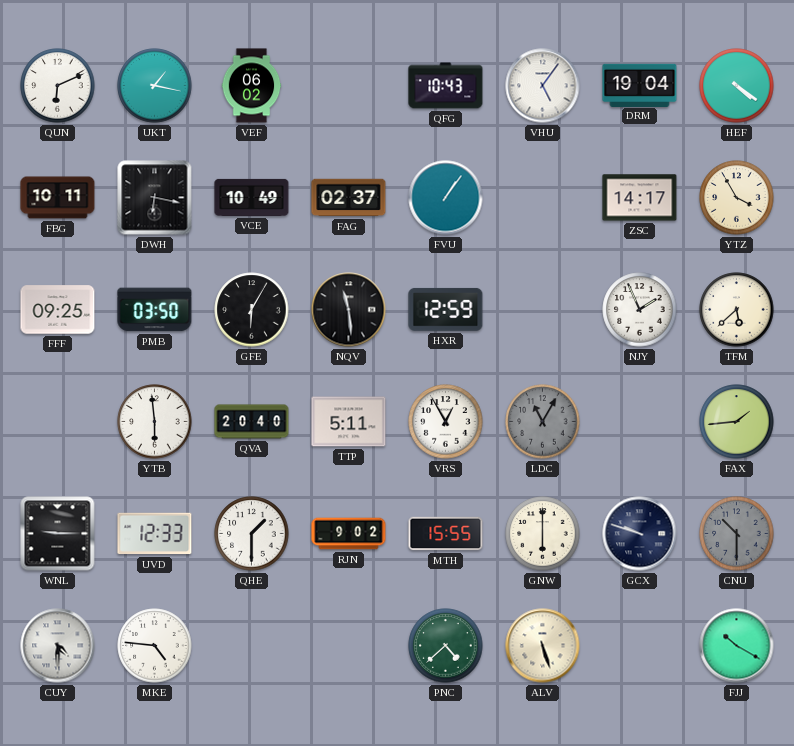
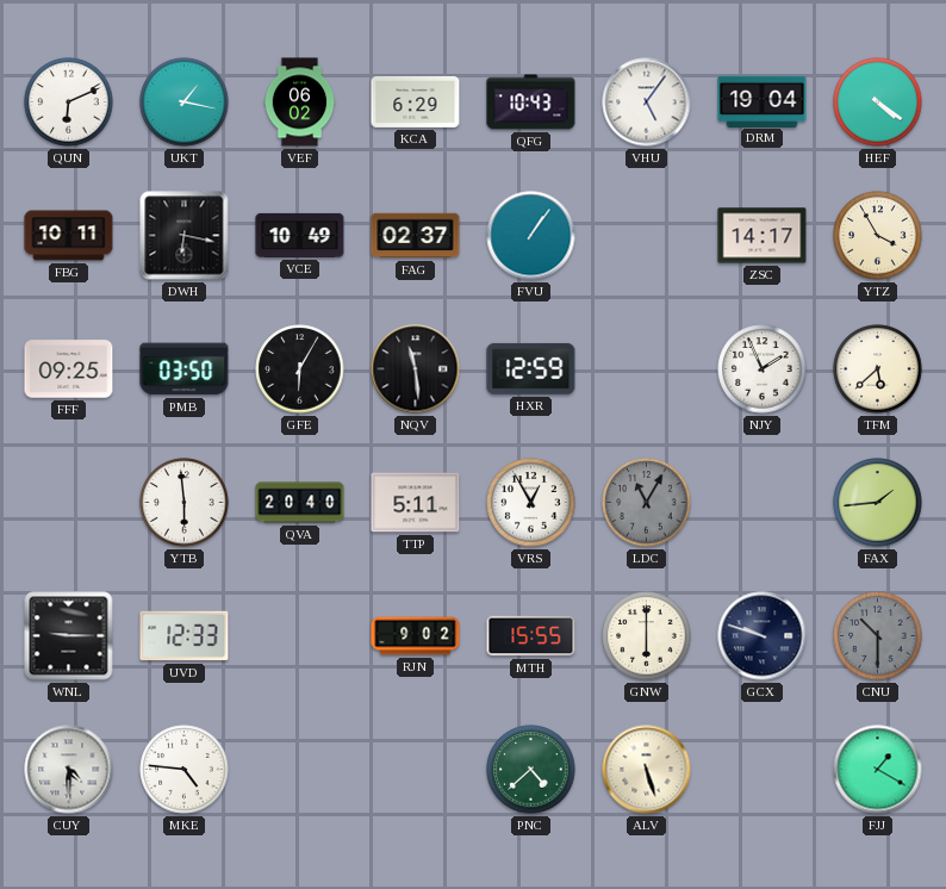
KCA: none -> 6:29
QHE: 1:30 -> none
FJJ: 10:20 -> 1:20
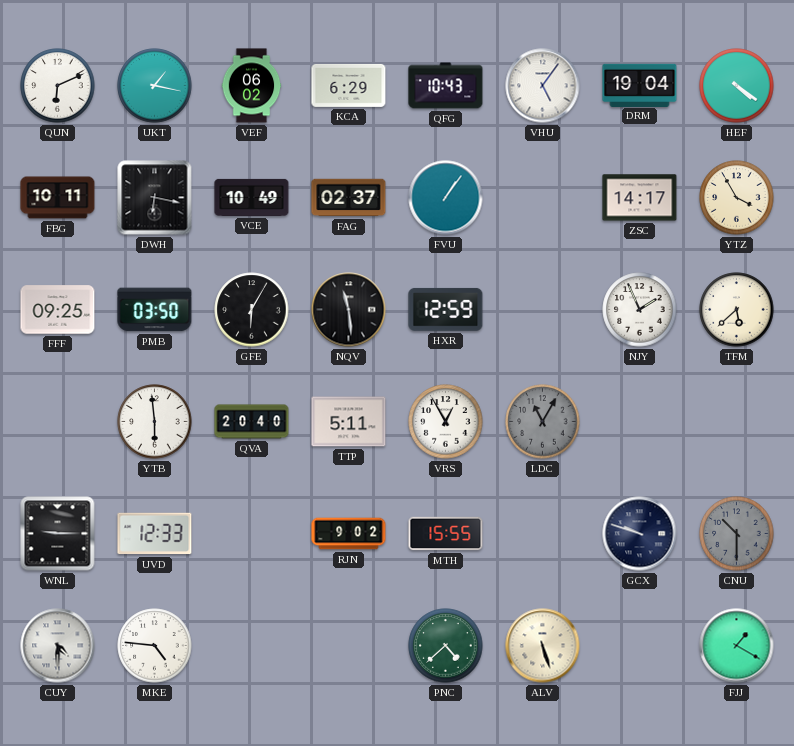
FAX: 1:44 -> none
GNW: 6:00 -> none
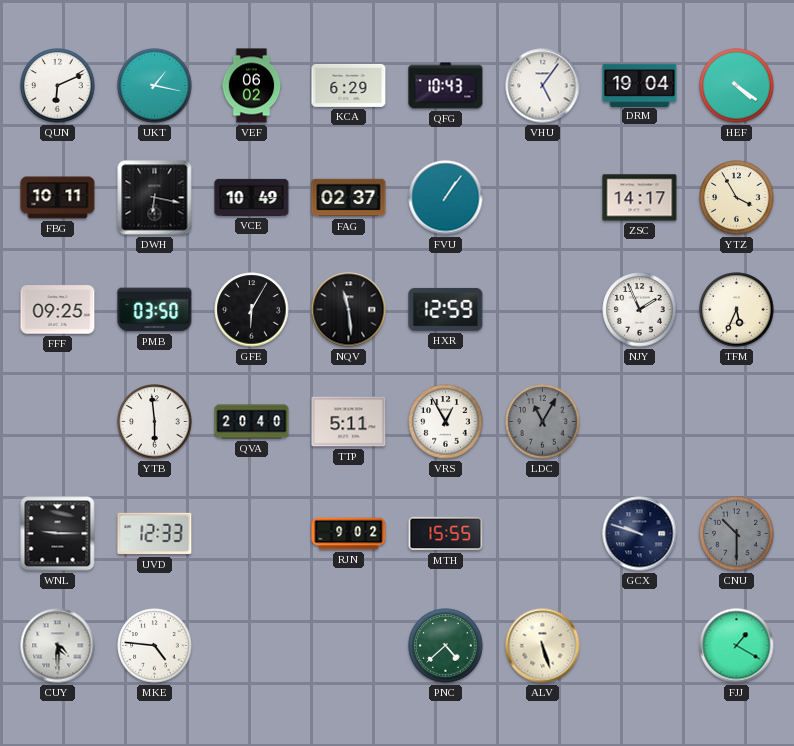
TFM: 5:38 -> 5:34
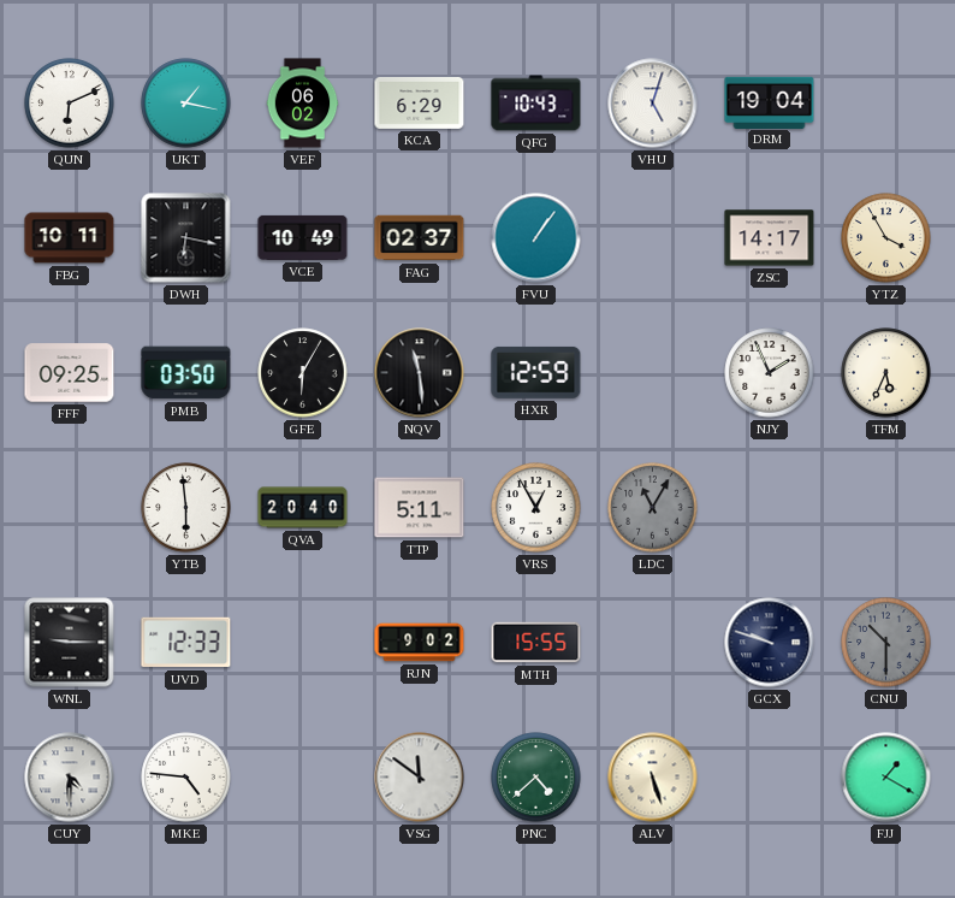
VHU: 5:06 -> 5:03
HEF: 4:21 -> none
VSG: none -> 11:51
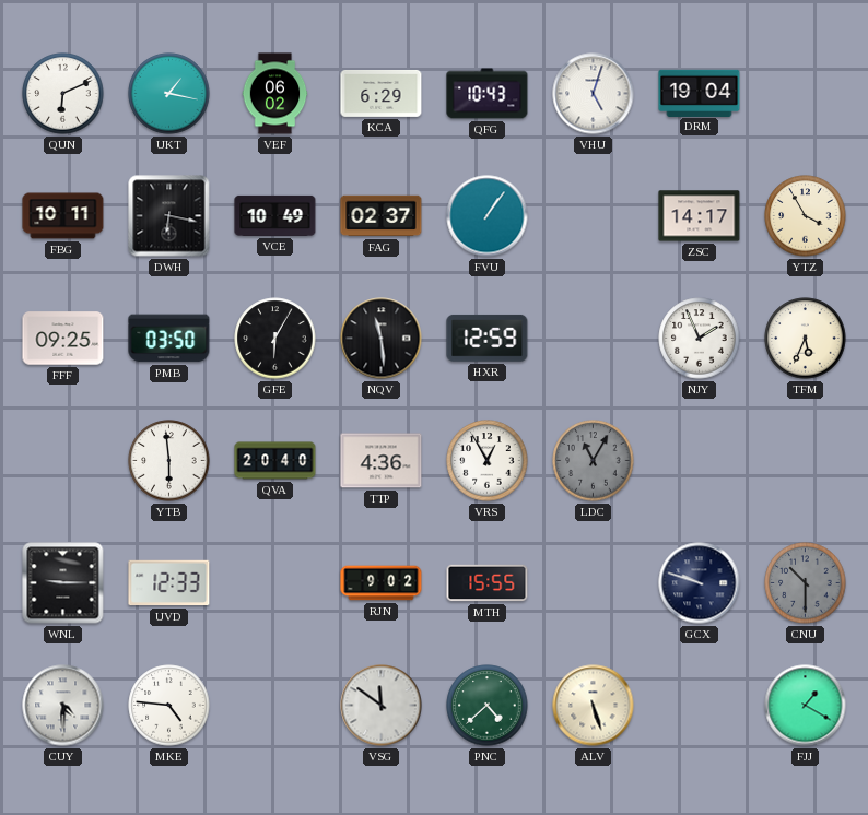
TTP: 5:11 -> 4:36
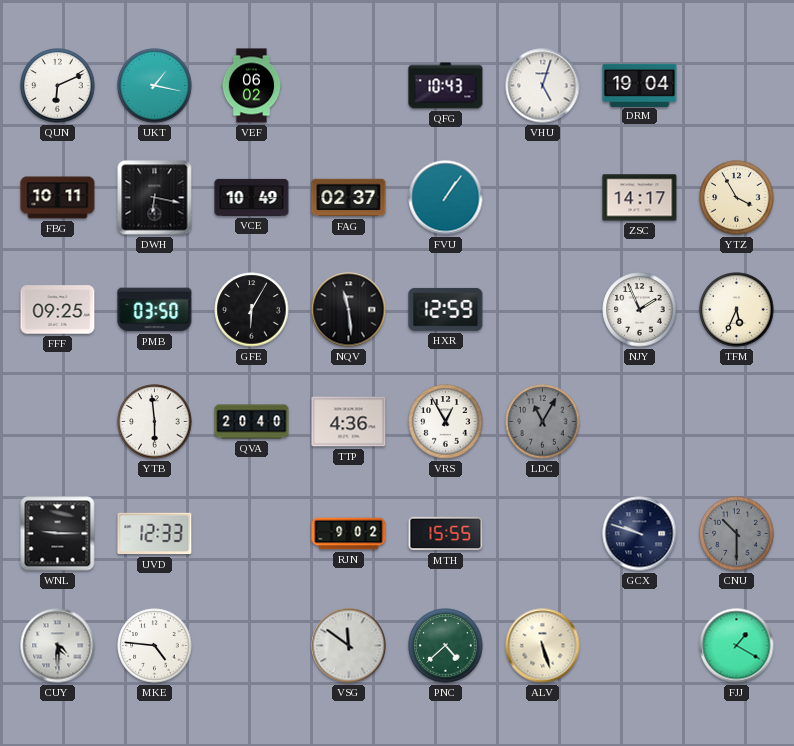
KCA: 6:29 -> none
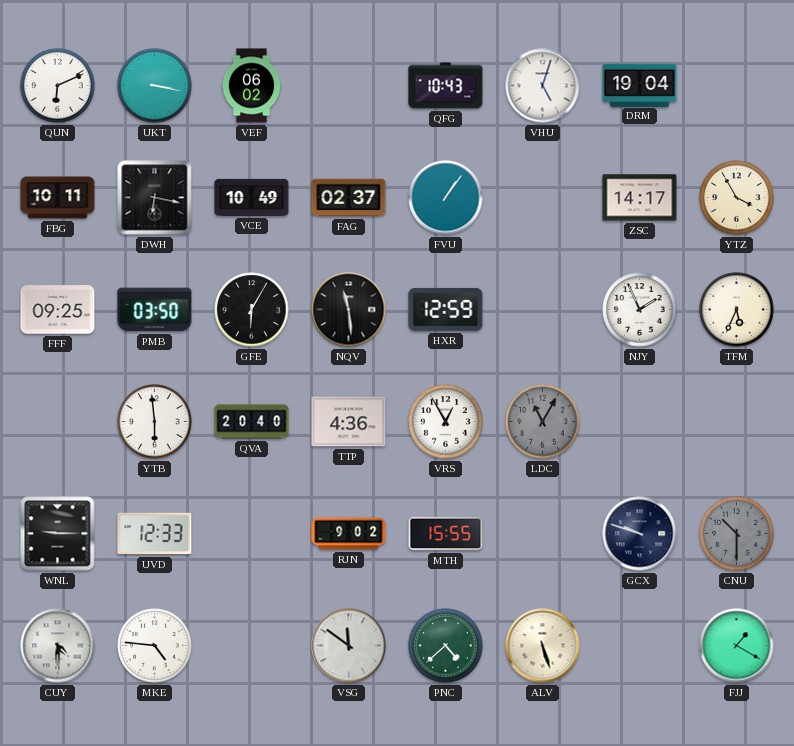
UKT: 1:17 -> 3:17
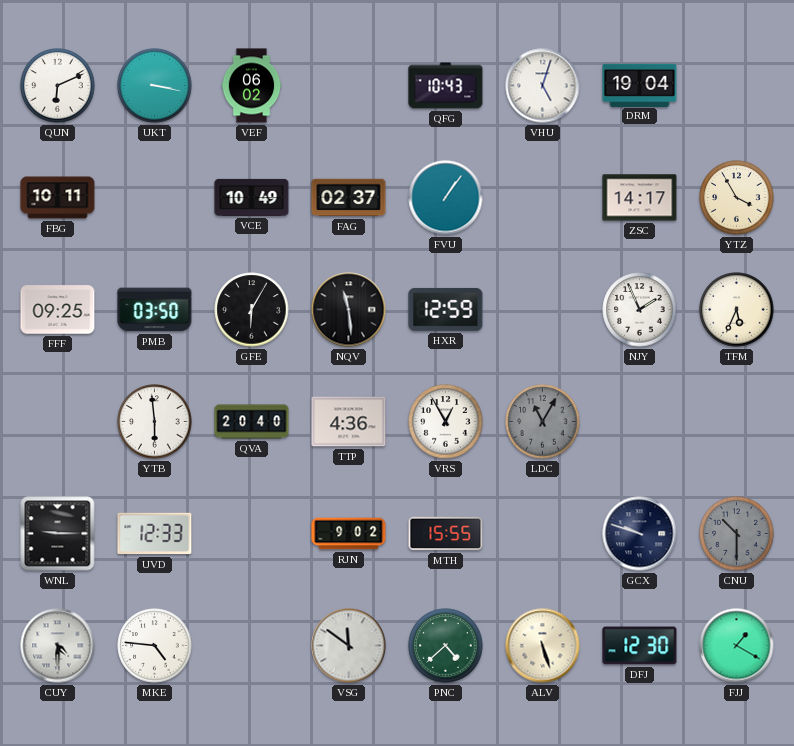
DWH: 6:17 -> none
DFJ: none -> 12:30
